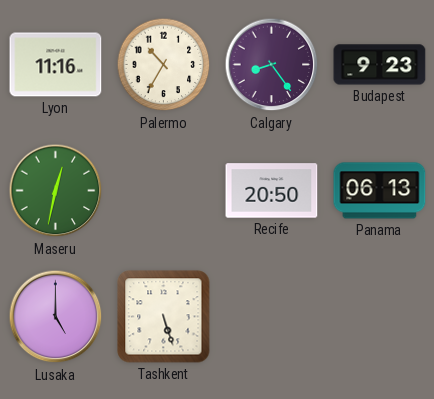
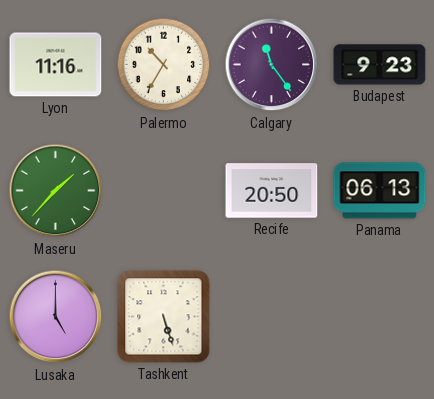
Calgary: 8:24 -> 11:24
Maseru: 12:32 -> 1:37
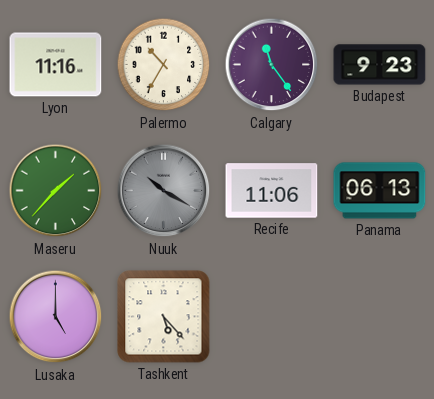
Nuuk: none -> 10:20
Recife: 20:50 -> 11:06
Tashkent: 5:27 -> 5:23
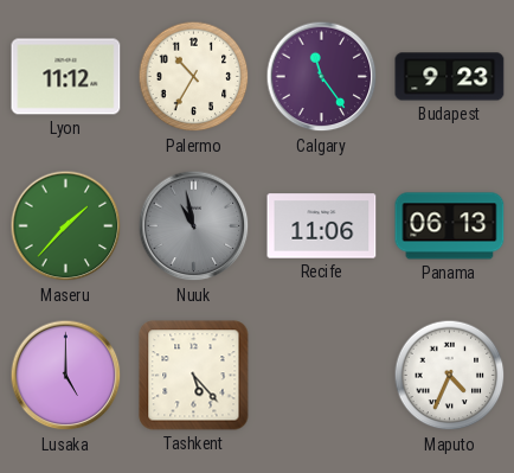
Lyon: 11:16 -> 11:12
Nuuk: 10:20 -> 10:58
Maputo: none -> 4:34
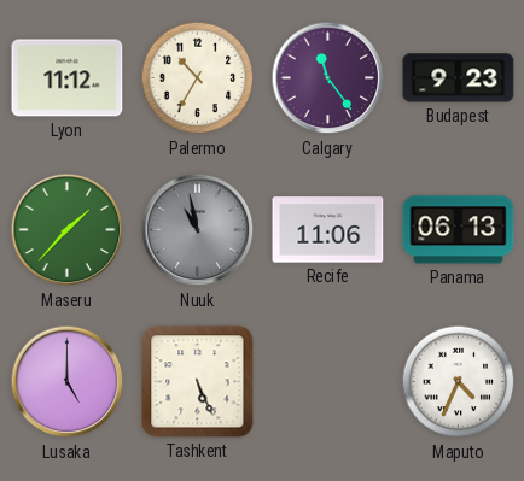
Tashkent: 5:23 -> 5:26
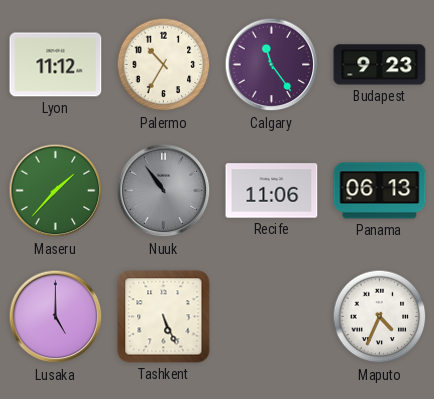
Nuuk: 10:58 -> 10:54
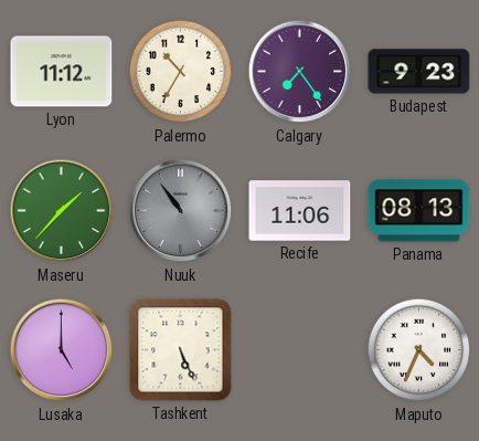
Calgary: 11:24 -> 7:24
Panama: 06:13 -> 08:13
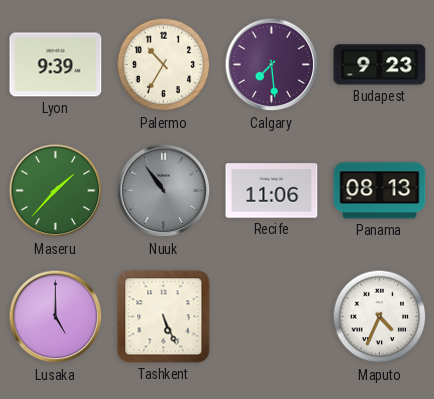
Lyon: 11:12 -> 9:39
Calgary: 7:24 -> 7:29
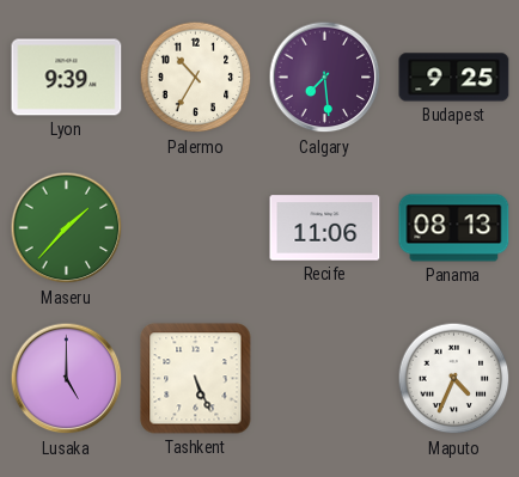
Budapest: 9:23 -> 9:25
Nuuk: 10:54 -> none
